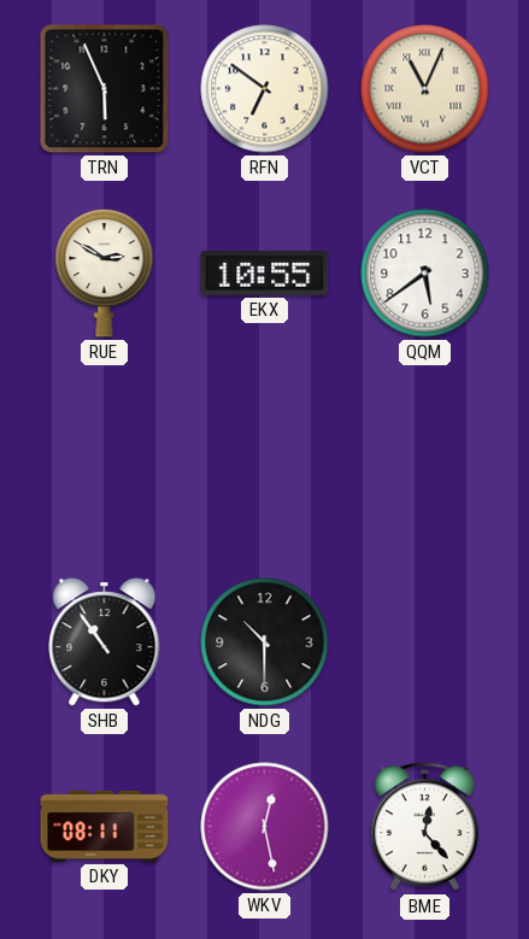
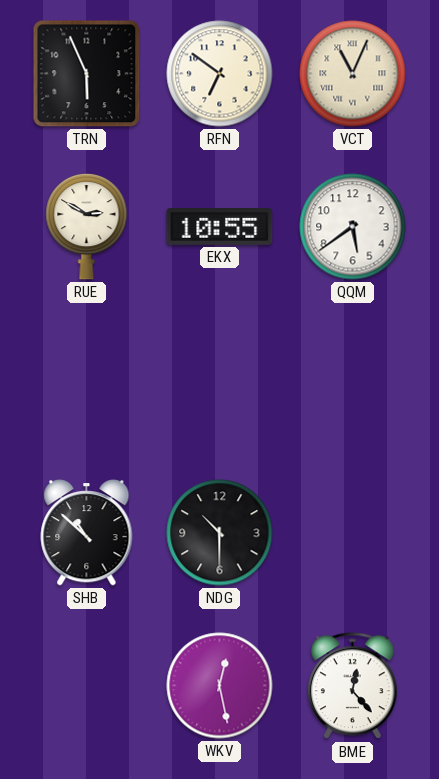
SHB: 10:54 -> 10:52
DKY: 08:11 -> none
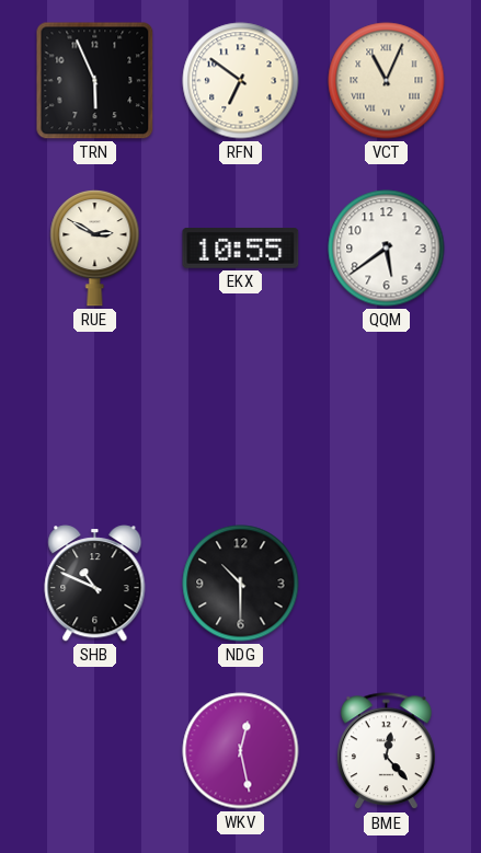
SHB: 10:52 -> 10:49
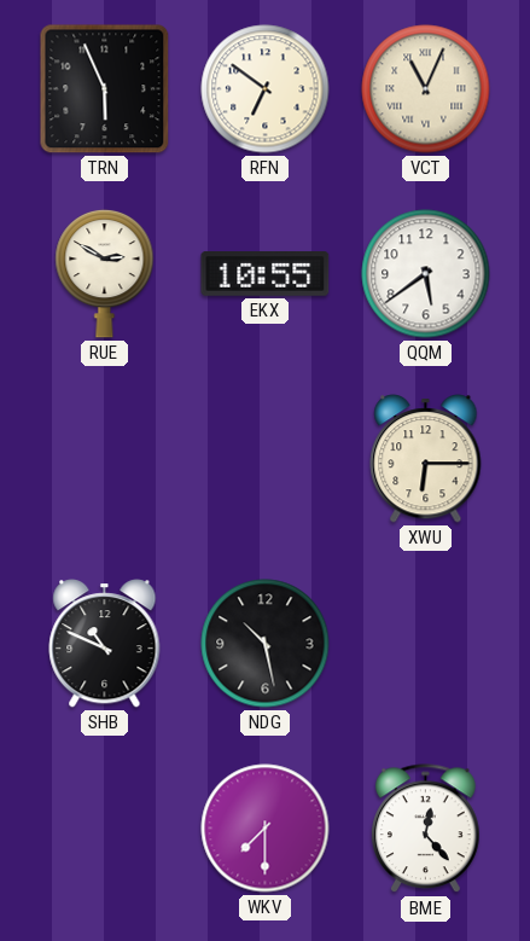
XWU: none -> 6:15
NDG: 10:30 -> 10:28
WKV: 12:28 -> 7:30
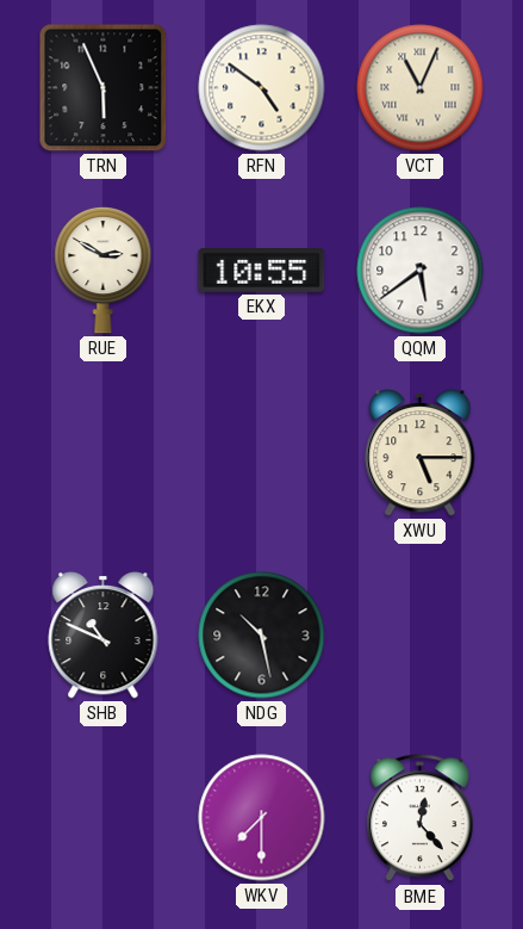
RFN: 6:51 -> 4:51
XWU: 6:15 -> 5:15
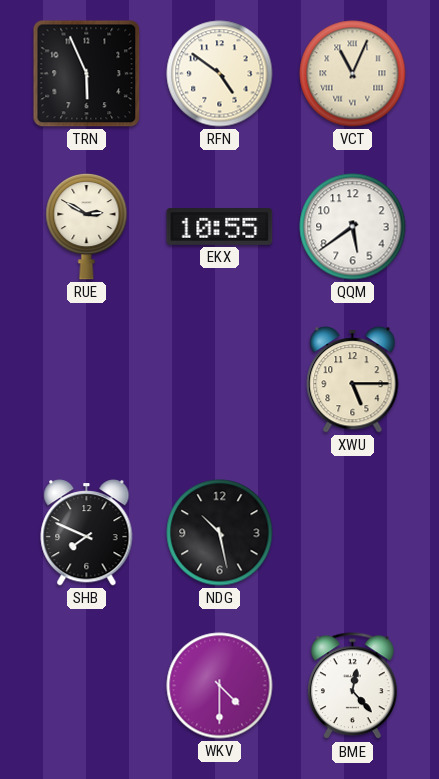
SHB: 10:49 -> 7:49
WKV: 7:30 -> 4:30
